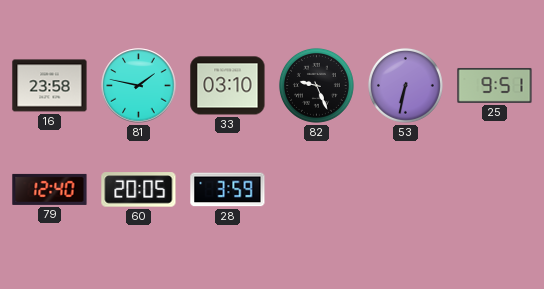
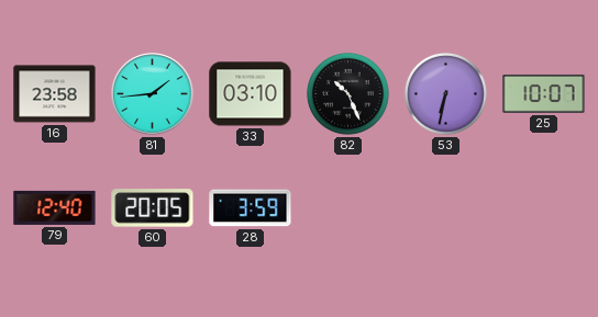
81: 1:47 -> 1:44
82: 9:26 -> 10:26
25: 9:51 -> 10:07
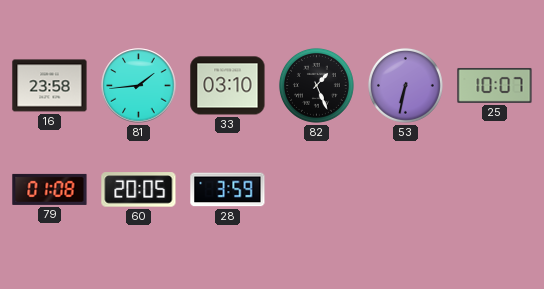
82: 10:26 -> 1:26
79: 12:40 -> 01:08
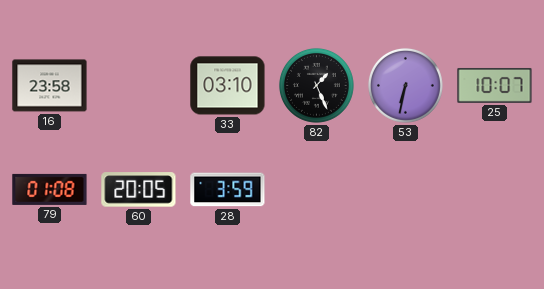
81: 1:44 -> none
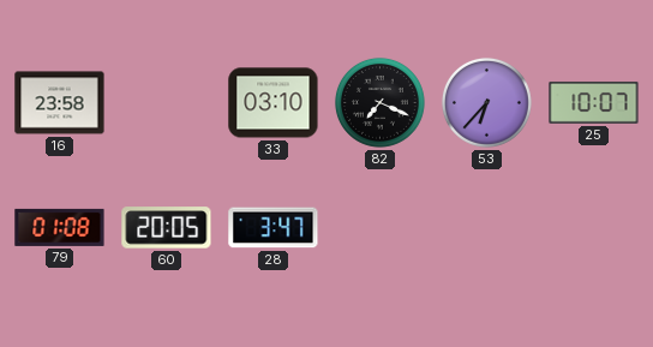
82: 1:26 -> 7:19
53: 6:32 -> 6:37
28: 3:59 -> 3:47
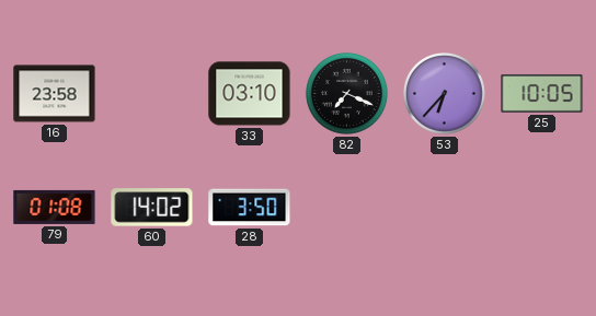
25: 10:07 -> 10:05
60: 20:05 -> 14:02
28: 3:47 -> 3:50
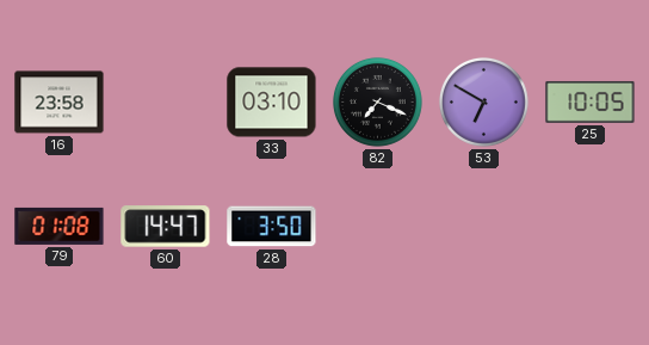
53: 6:37 -> 6:50
60: 14:02 -> 14:47
